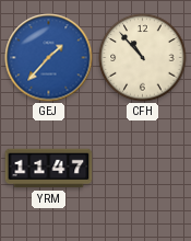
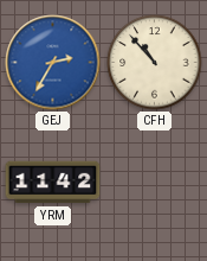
GEJ: 1:37 -> 2:35
YRM: 11:47 -> 11:42
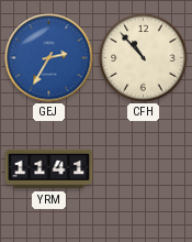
YRM: 11:42 -> 11:41
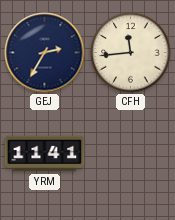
GEJ dial: blue -> navy
CFH: 10:53 -> 11:44
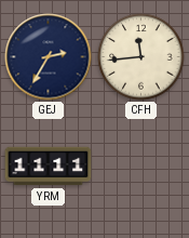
YRM: 11:41 -> 11:11
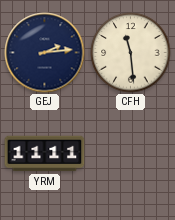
GEJ: 2:35 -> 2:14
CFH: 11:44 -> 11:29
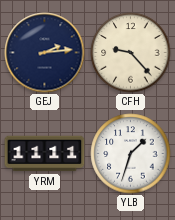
CFH: 11:29 -> 9:23
YLB: none -> 1:33
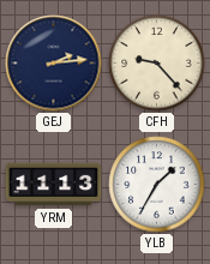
YRM: 11:11 -> 11:13
YLB: 1:33 -> 1:35
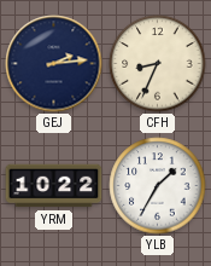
CFH: 9:23 -> 8:34
YRM: 11:13 -> 10:22
